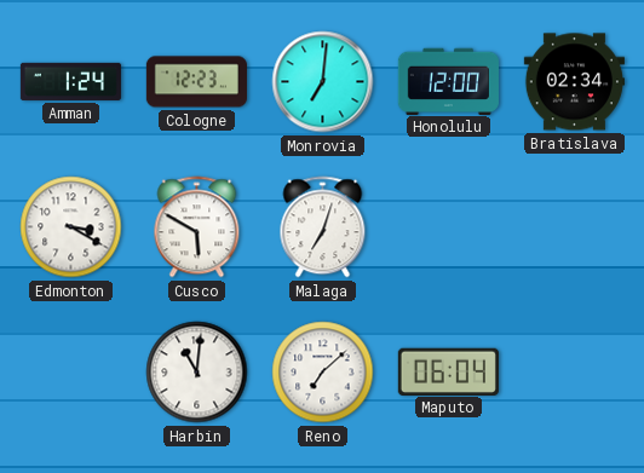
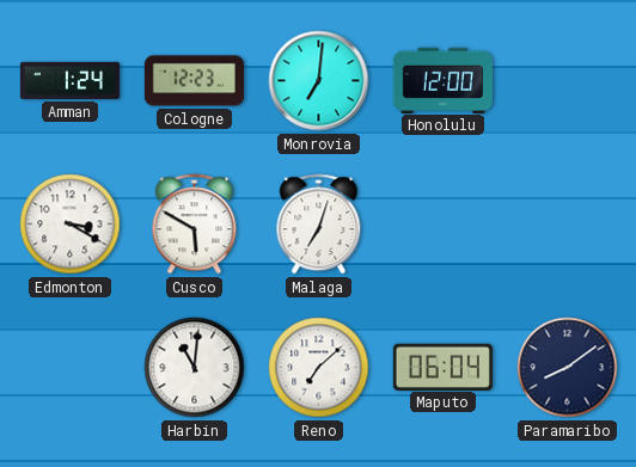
Bratislava: 02:34 -> none
Paramaribo: none -> 8:09
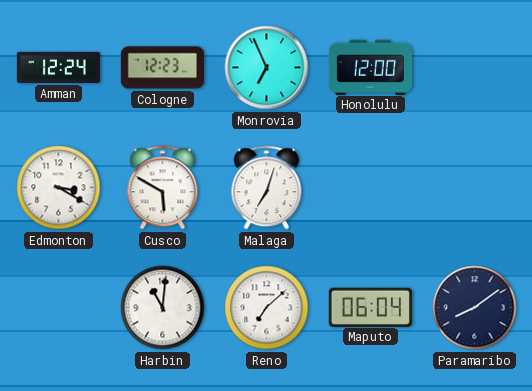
Amman: 1:24 -> 12:24
Monrovia: 7:01 -> 6:56
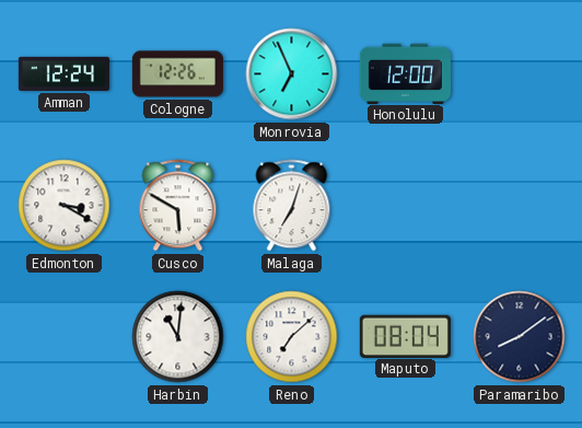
Cologne: 12:23 -> 12:26
Maputo: 06:04 -> 08:04
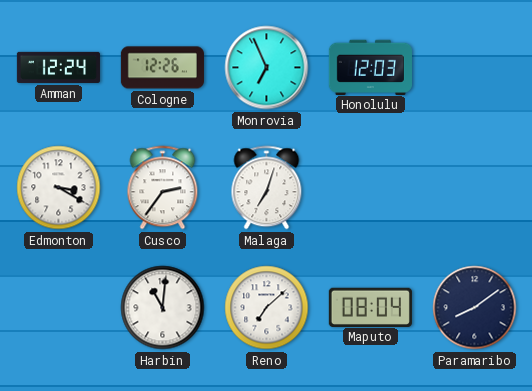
Honolulu: 12:00 -> 12:03
Cusco: 5:50 -> 2:36
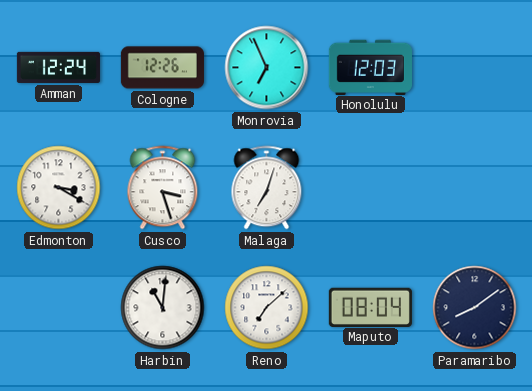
Cusco: 2:36 -> 3:27
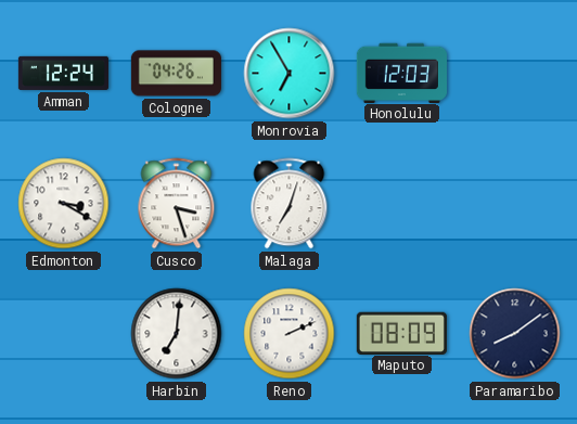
Cologne: 12:26 -> 04:26
Monrovia: 6:56 -> 6:55
Harbin: 11:01 -> 7:01
Reno: 7:08 -> 2:11
Maputo: 08:04 -> 08:09
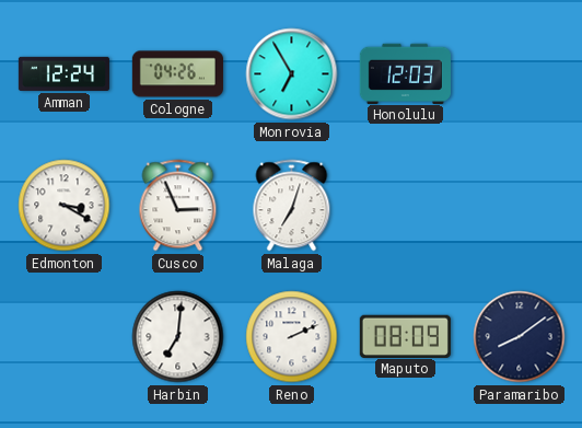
Cusco: 3:27 -> 2:56
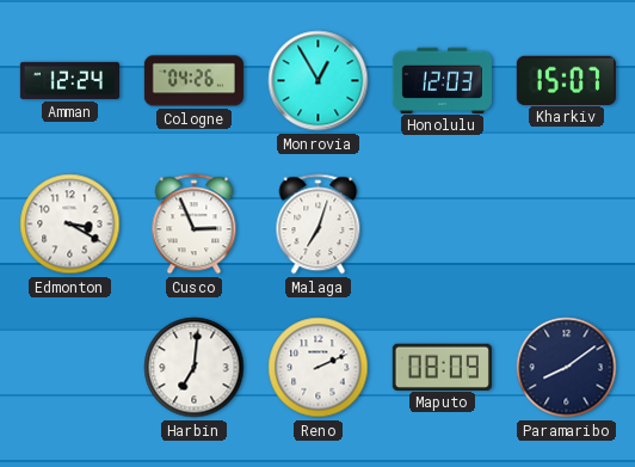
Monrovia: 6:55 -> 12:55
Kharkiv: none -> 15:07
